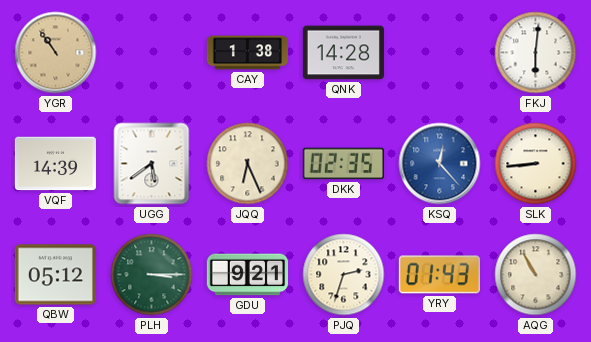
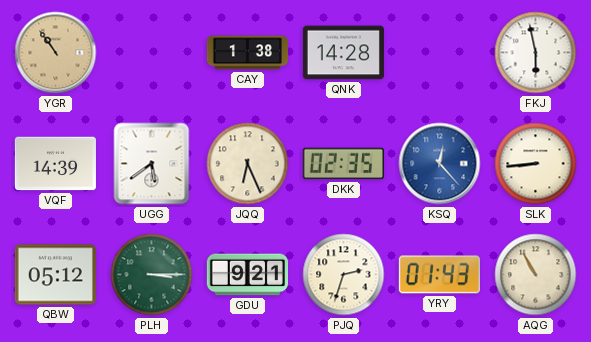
FKJ: 6:01 -> 5:58
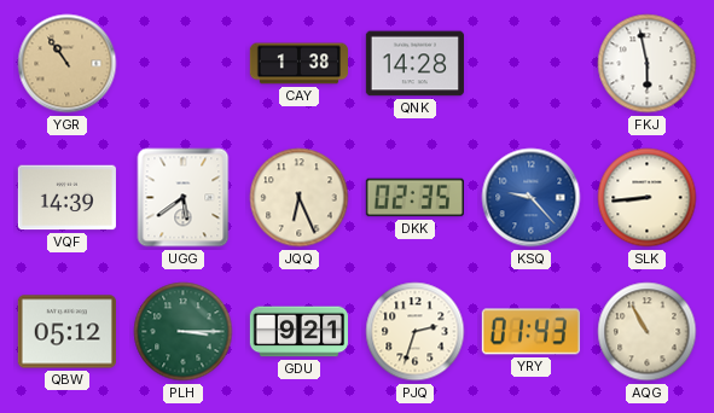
KSQ: 12:23 -> 9:23
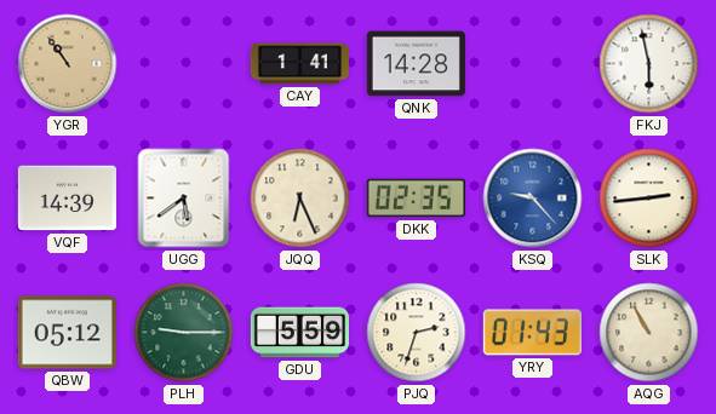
CAY: 1:38 -> 1:41
SLK: 8:44 -> 2:44
PLH: 3:15 -> 9:15
GDU: 9:21 -> 5:59
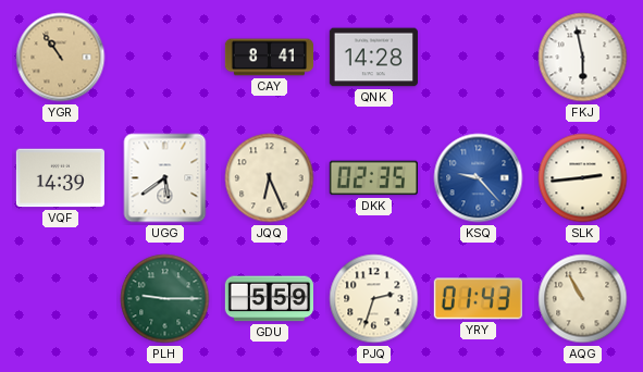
CAY: 1:41 -> 8:41
QBW: 05:12 -> none
